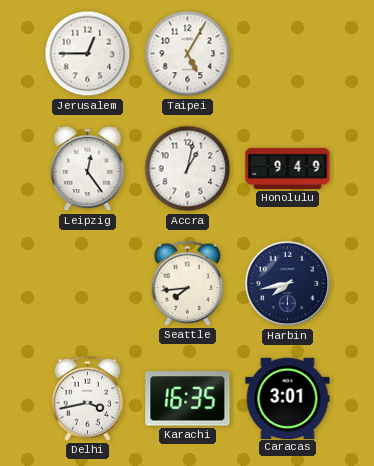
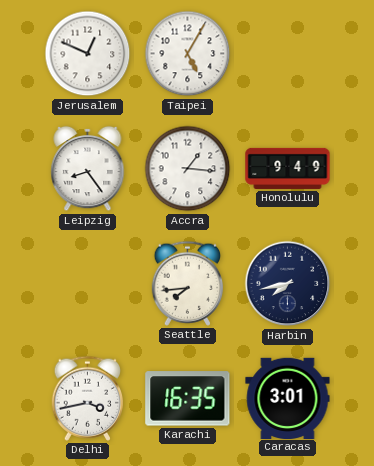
Jerusalem: 12:45 -> 12:49
Leipzig: 12:24 -> 8:24
Accra: 1:02 -> 1:16
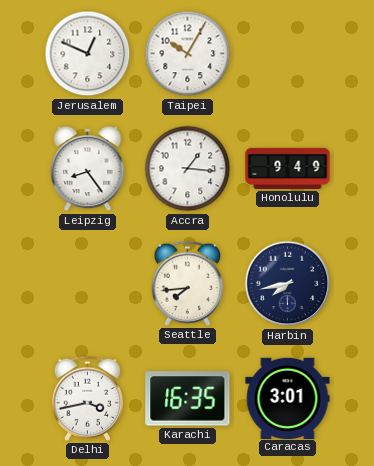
Taipei: 5:05 -> 10:05
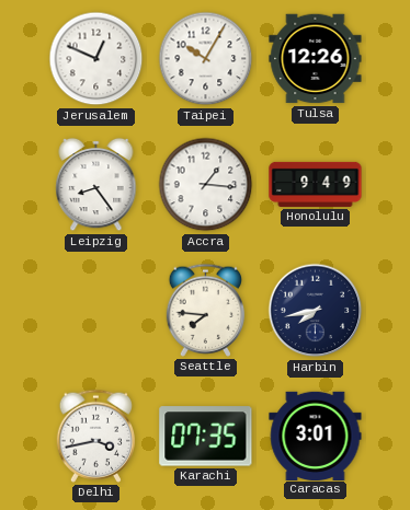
Tulsa: none -> 12:26
Seattle: 7:44 -> 7:46
Karachi: 16:35 -> 07:35
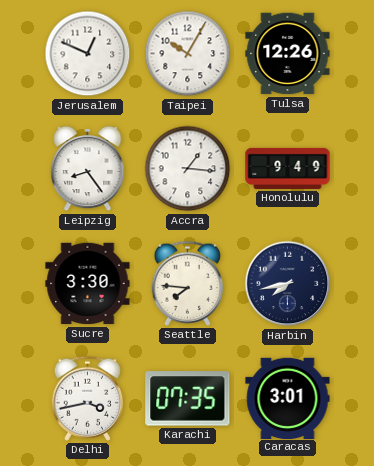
Sucre: none -> 3:30
